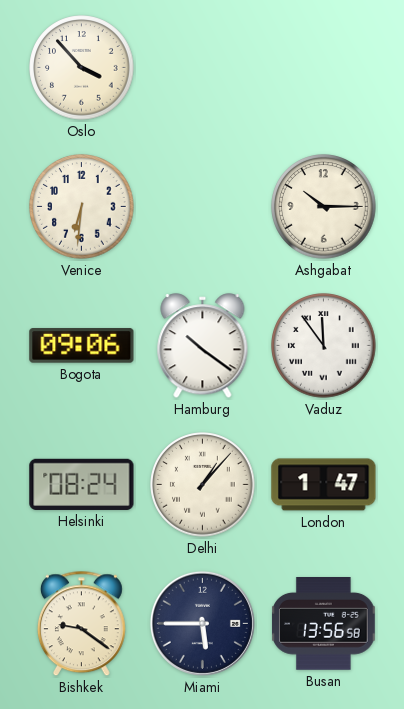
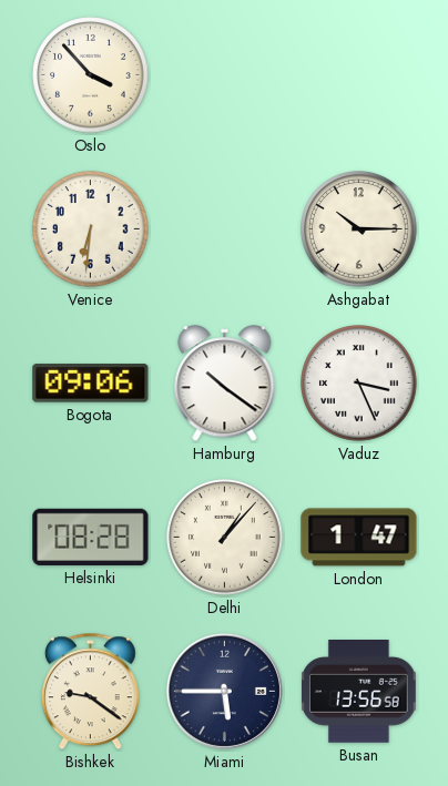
Vaduz: 11:54 -> 3:26
Helsinki: 08:24 -> 08:28
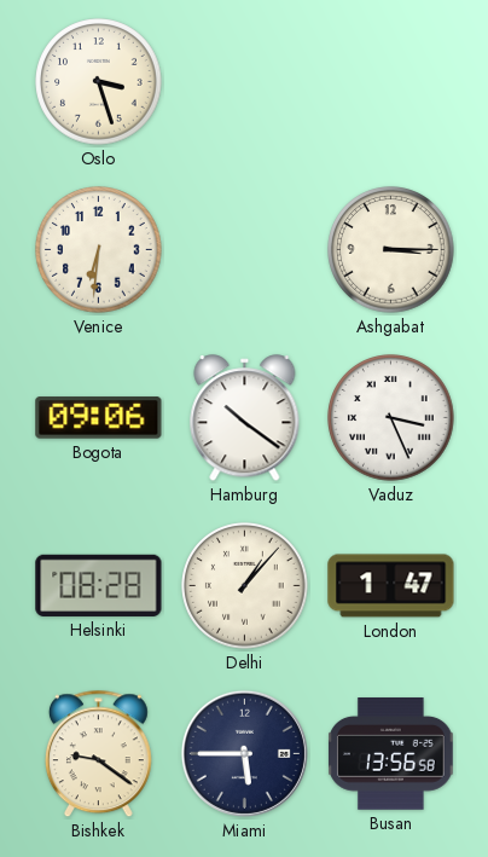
Oslo: 3:53 -> 3:27
Ashgabat: 10:15 -> 3:15
